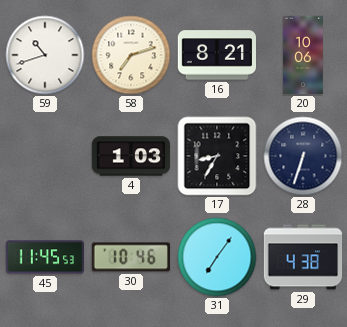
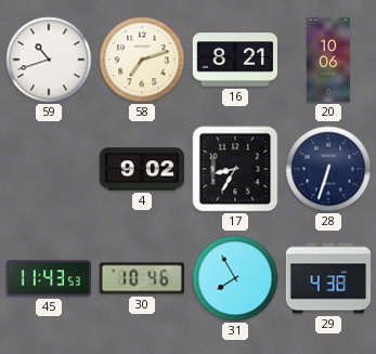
4: 1:03 -> 9:02
45: 11:45 -> 11:43
31: 7:06 -> 7:55
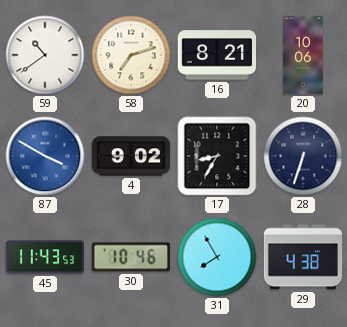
59: 10:42 -> 10:39
87: none -> 3:50
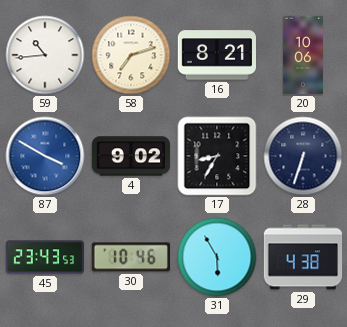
59: 10:39 -> 10:44
45: 11:43 -> 23:43
31: 7:55 -> 5:55
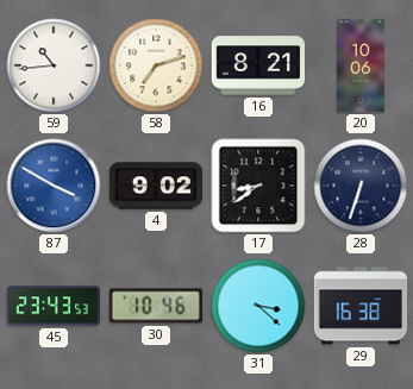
17: 8:35 -> 8:39
31: 5:55 -> 3:22
29: 4:38 -> 16:38
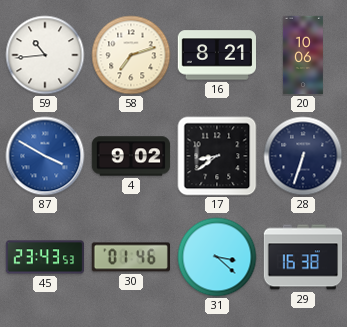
30: 10:46 -> 01:46
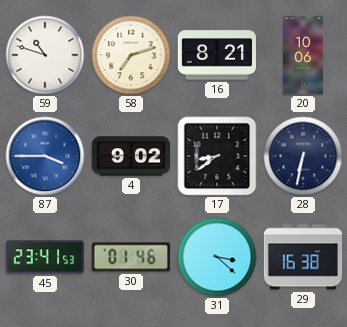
59: 10:44 -> 10:48
87: 3:50 -> 3:45
28: 6:33 -> 6:32
45: 23:43 -> 23:41
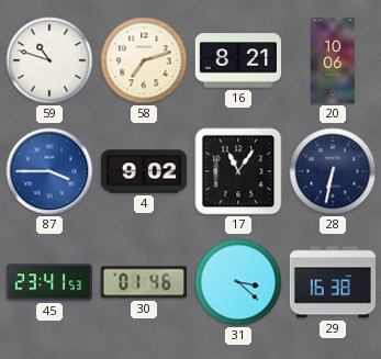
17: 8:39 -> 11:06
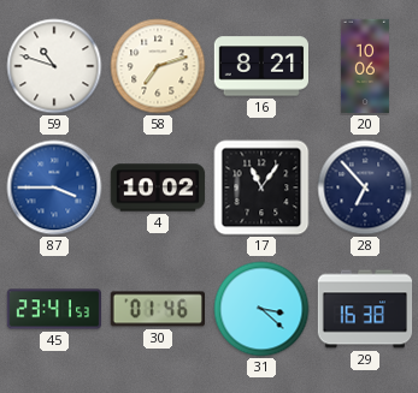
4: 9:02 -> 10:02
28: 6:32 -> 6:53
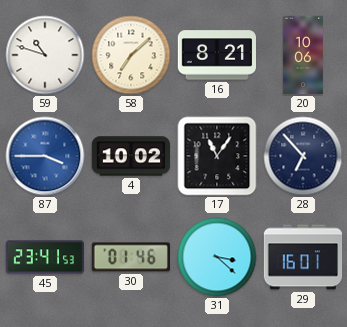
58: 7:12 -> 7:08
29: 16:38 -> 16:01
